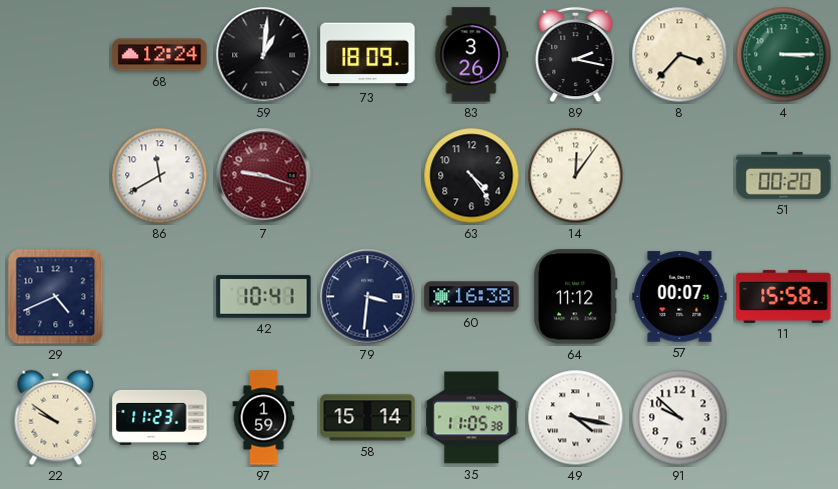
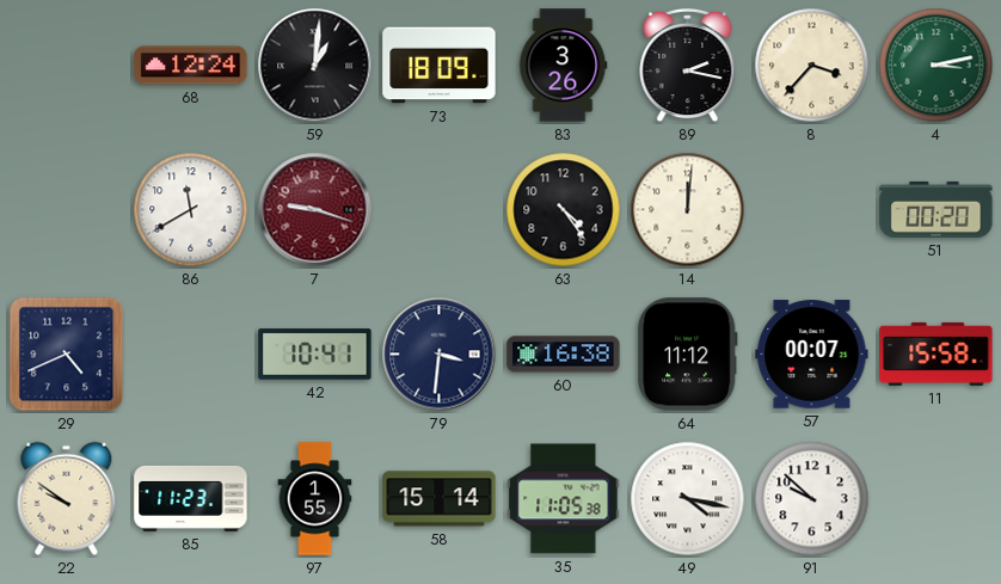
4: 3:15 -> 3:13
14: 12:06 -> 12:01
97: 1:59 -> 1:55
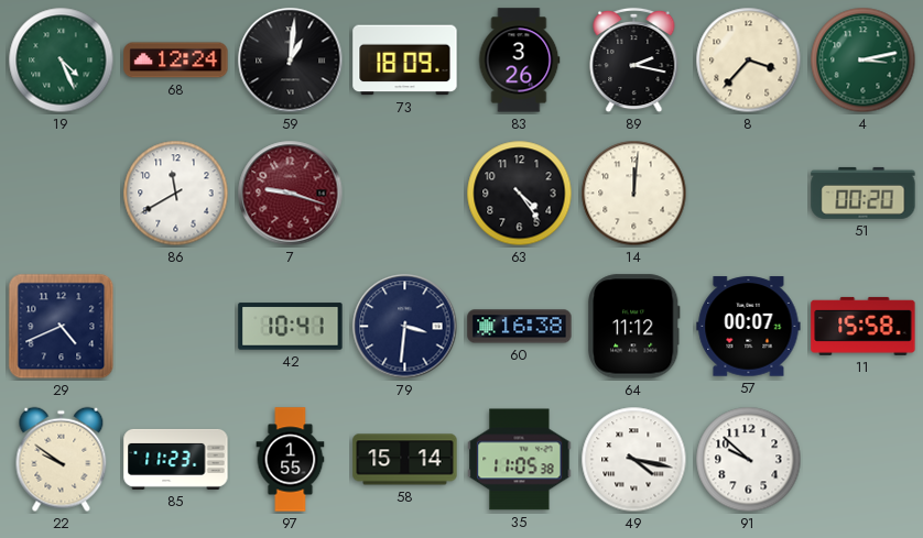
19: none -> 4:26
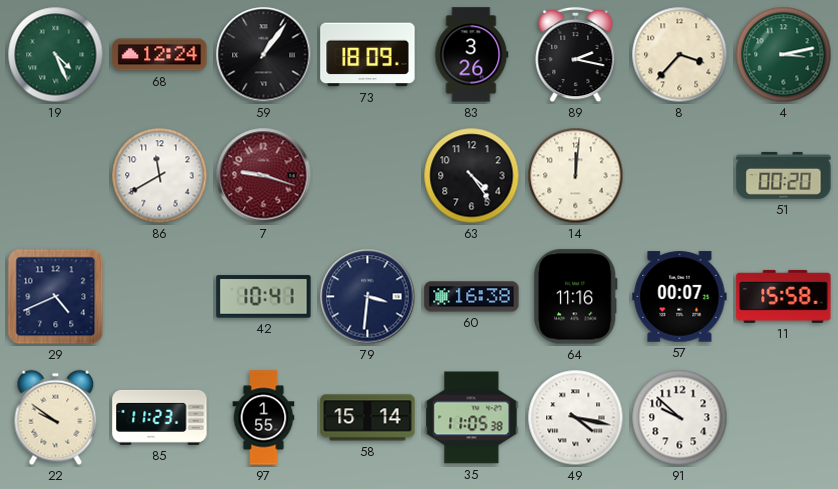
59: 1:01 -> 1:06
64: 11:12 -> 11:16
